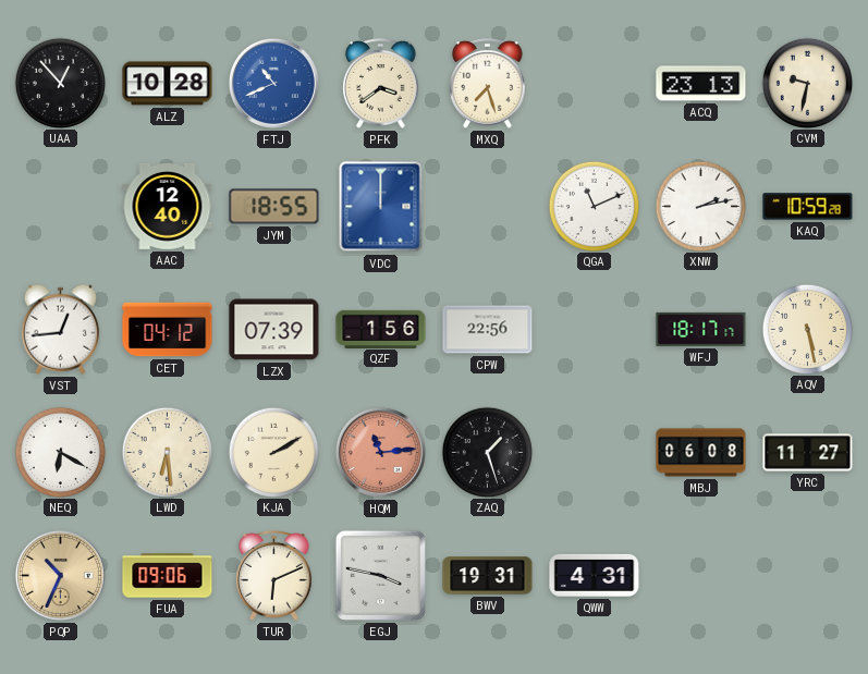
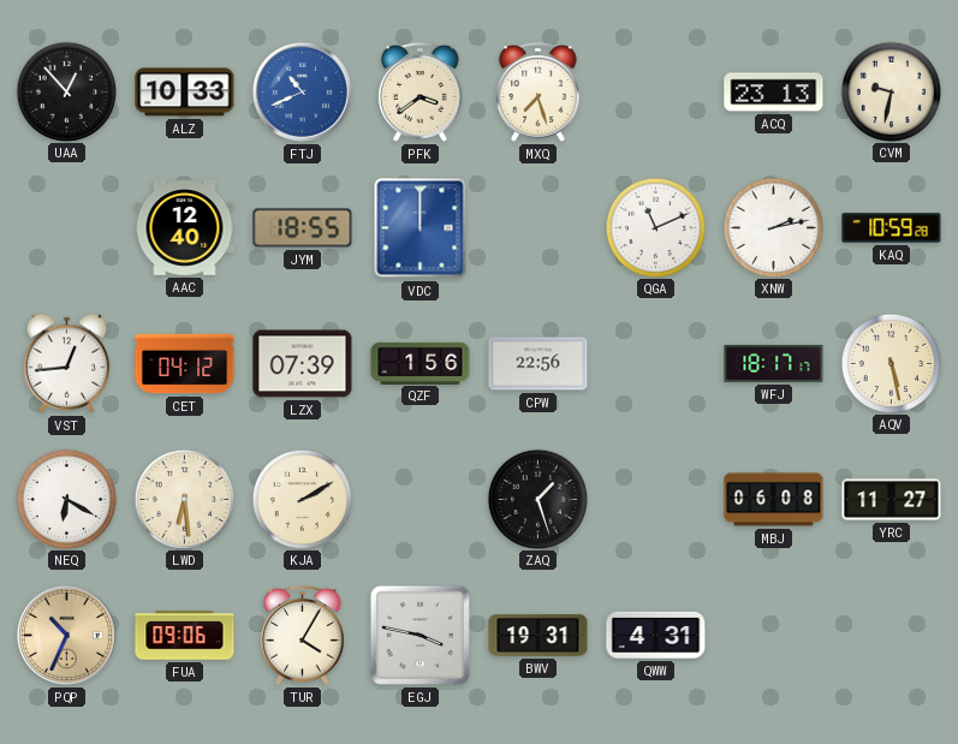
ALZ: 10:28 -> 10:33
HQM: 11:14 -> none
TUR: 6:11 -> 4:05
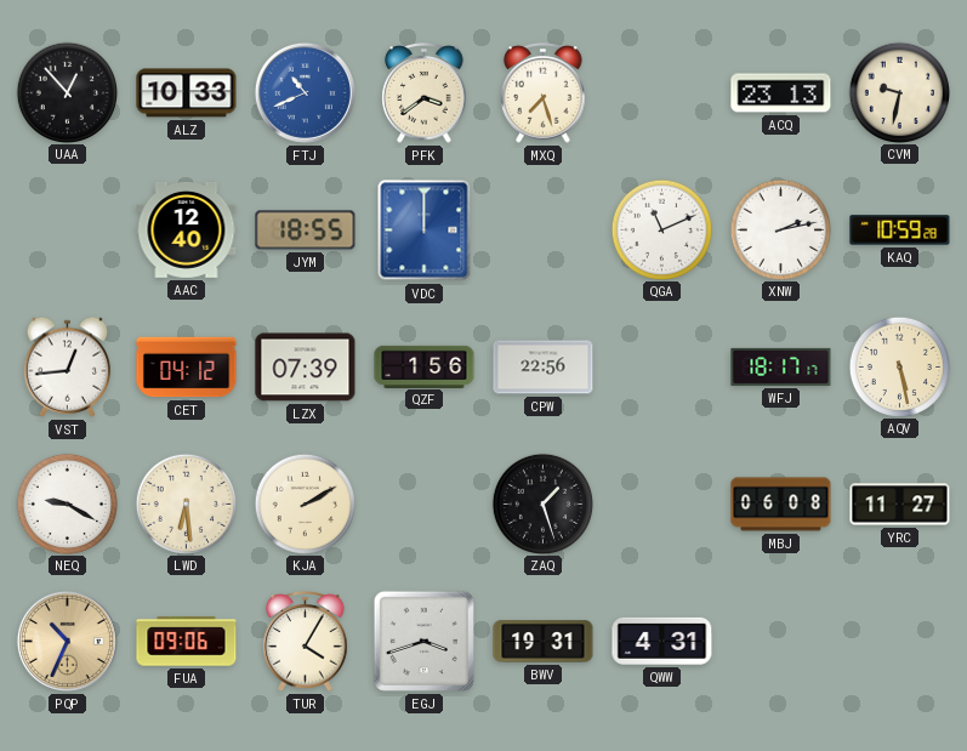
NEQ: 6:20 -> 9:20
EGJ: 3:47 -> 3:42
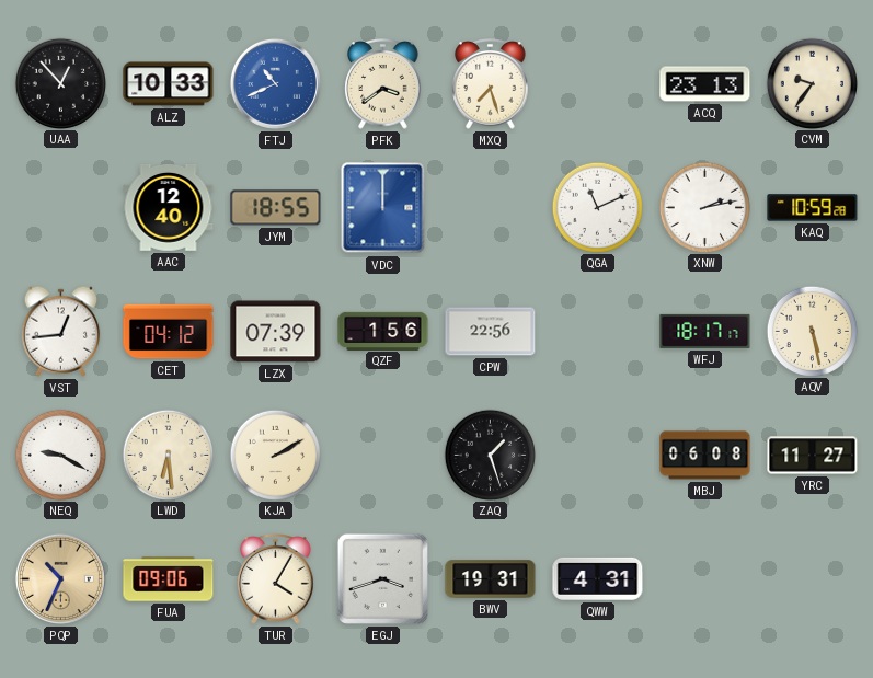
CVM: 9:32 -> 9:36
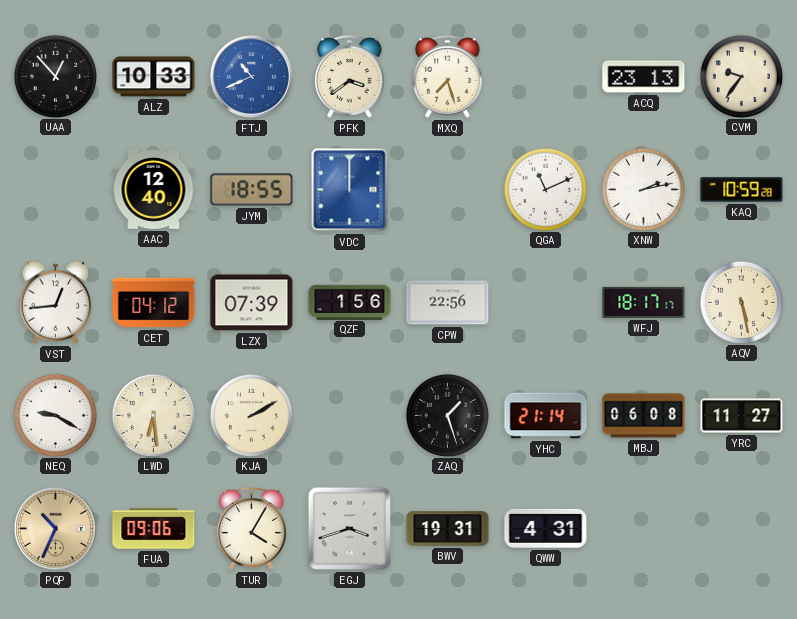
YHC: none -> 21:14
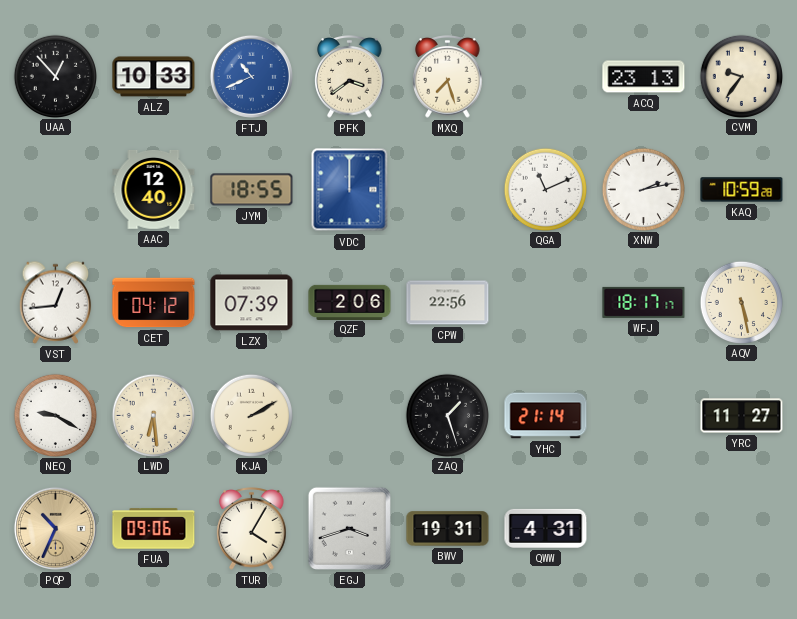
QZF: 1:56 -> 2:06
MBJ: 06:08 -> none
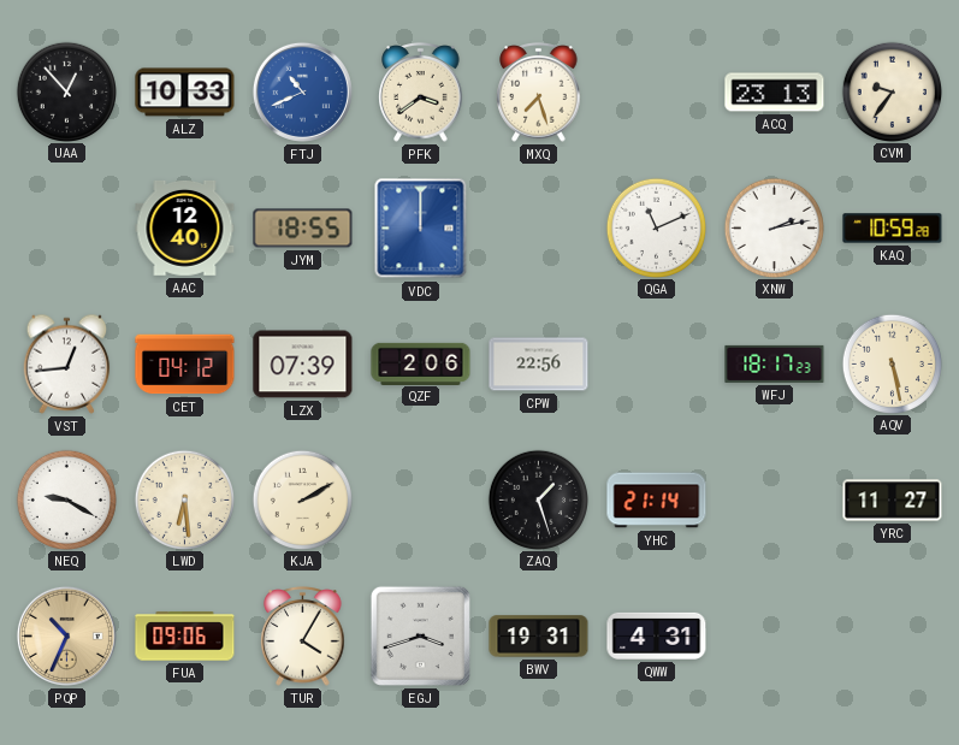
WFJ: 18:17:17 -> 18:17:23
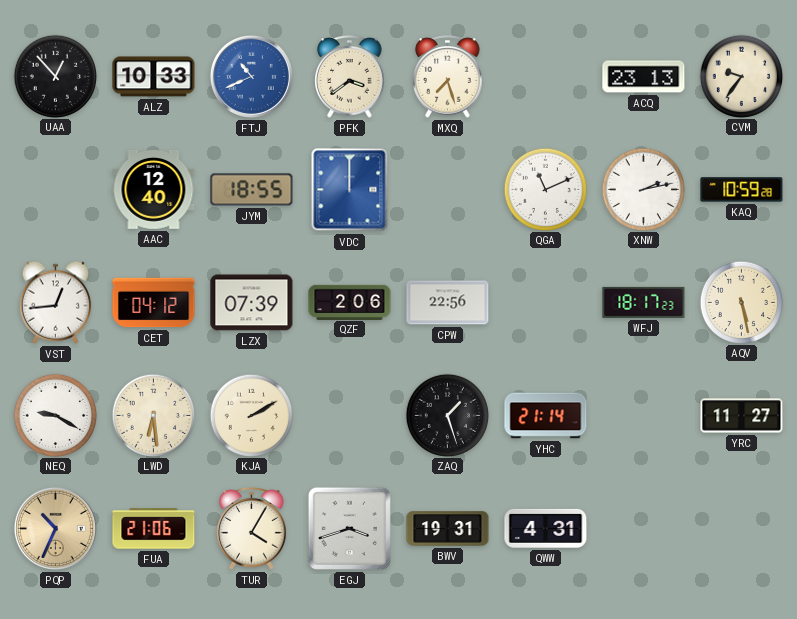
FUA: 09:06 -> 21:06
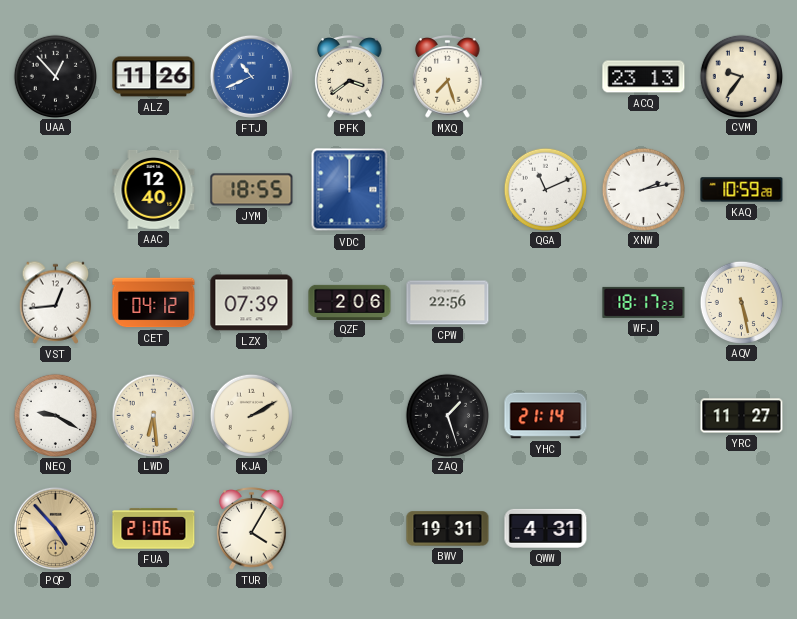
ALZ: 10:33 -> 11:26
PQP: 10:34 -> 4:53
EGJ: 3:42 -> none
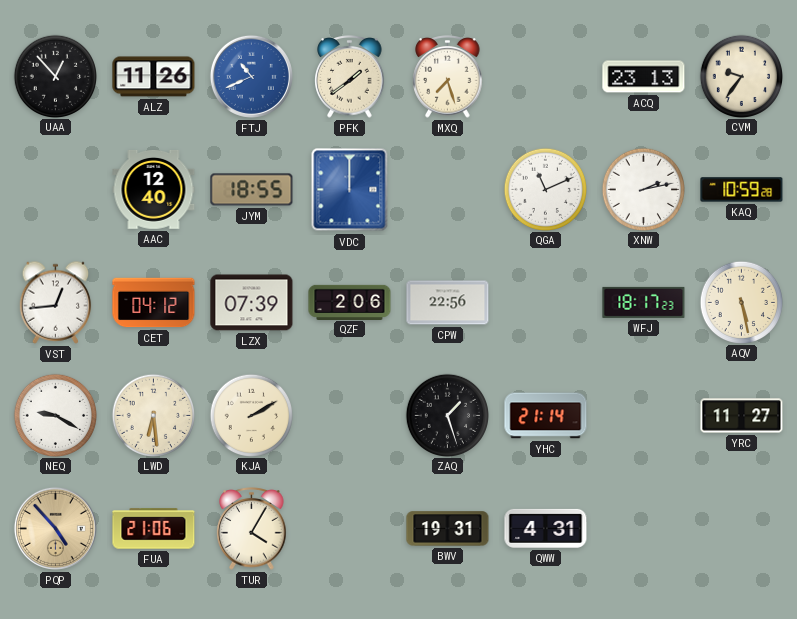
PFK: 3:39 -> 1:39
